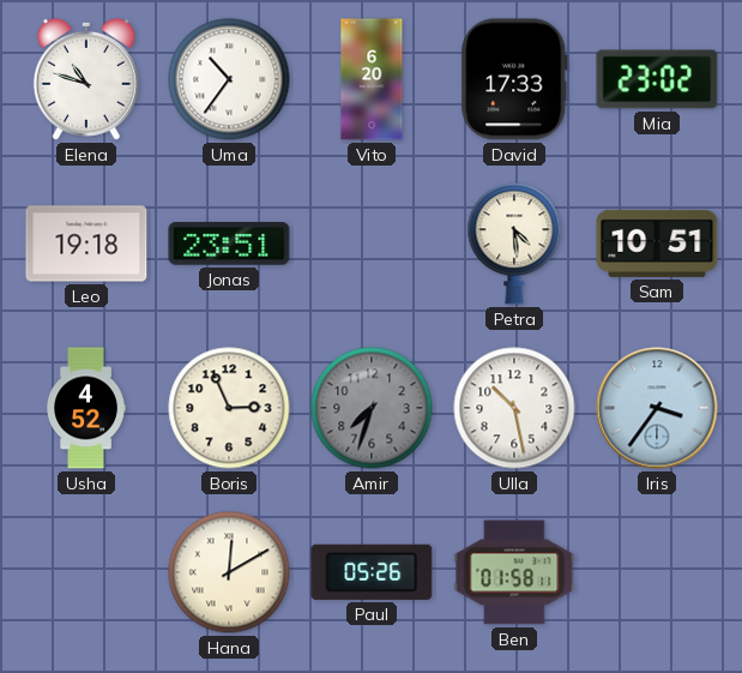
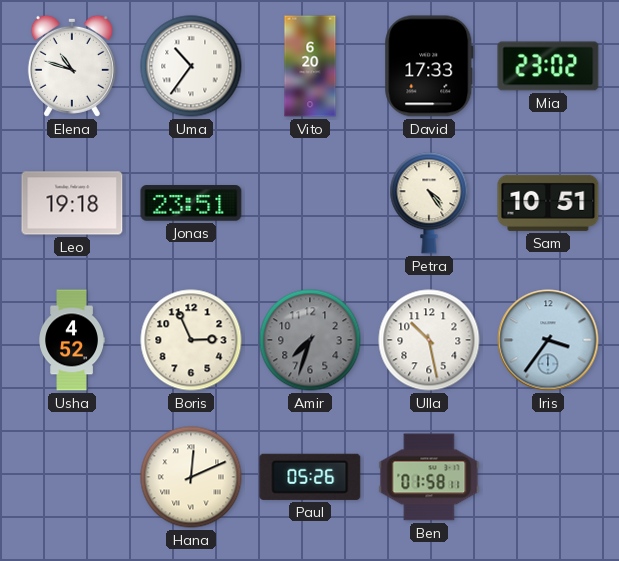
Petra: 4:29 -> 4:24
Hana: 12:10 -> 12:11
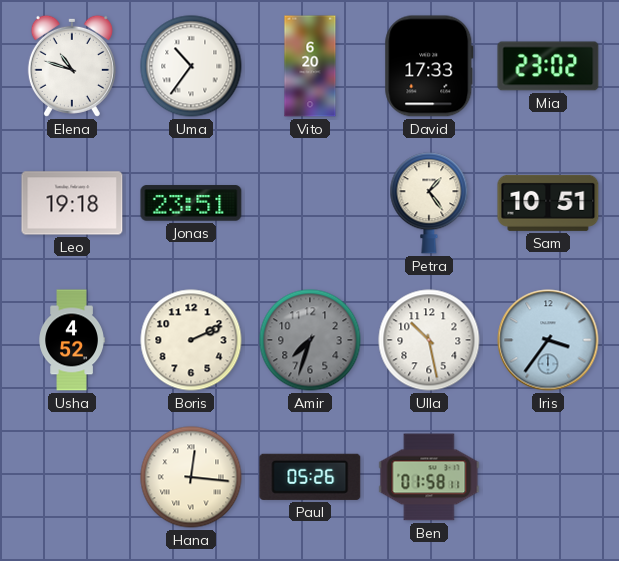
Petra: 4:24 -> 1:24
Boris: 2:56 -> 2:11
Hana: 12:11 -> 12:16
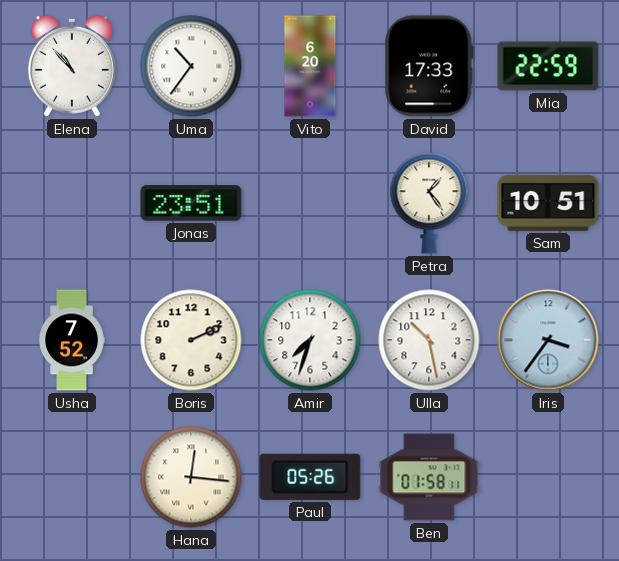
Elena: 10:48 -> 10:53
Mia: 23:02 -> 22:59
Leo: 19:18 -> none
Usha: 4:52 -> 7:52
Amir dial: grey -> white
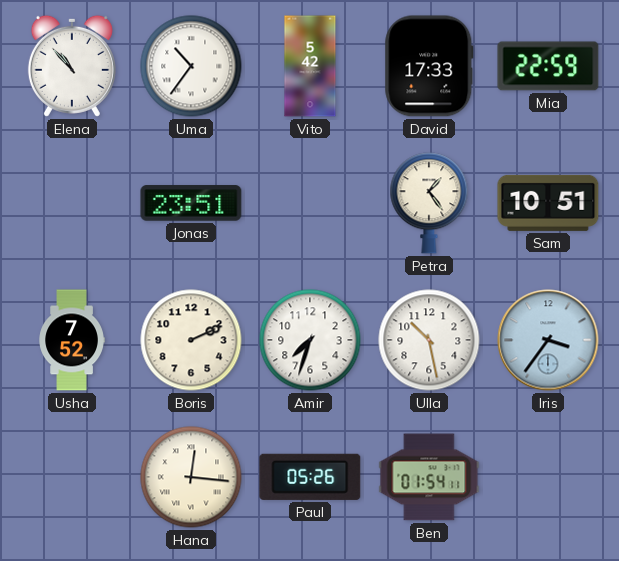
Vito: 6:20 -> 5:42
Ben: 01:58 -> 01:54
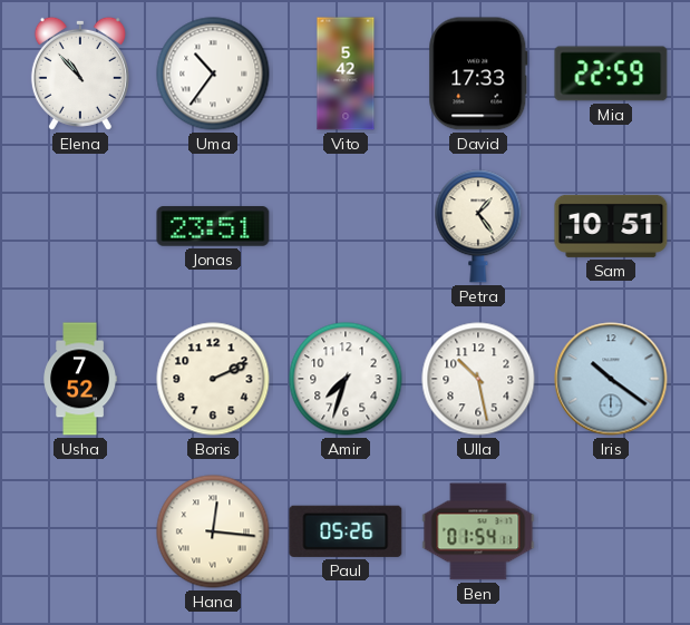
Iris: 3:36 -> 10:21
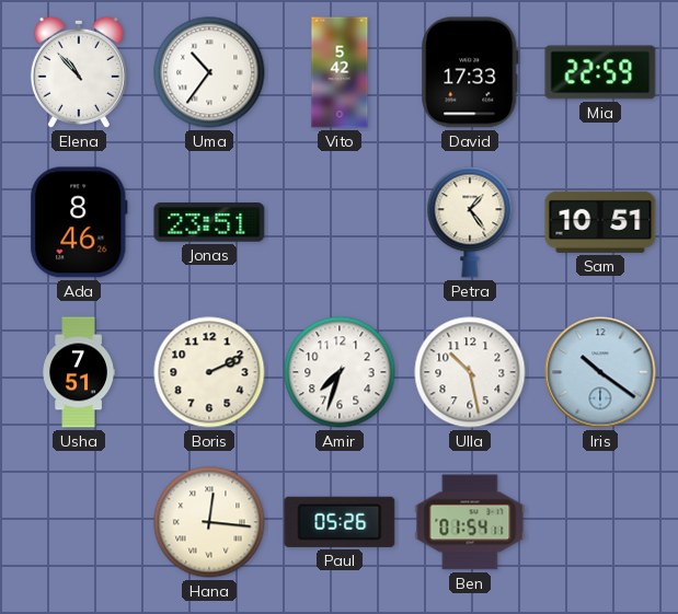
Ada: none -> 8:46
Usha: 7:52 -> 7:51
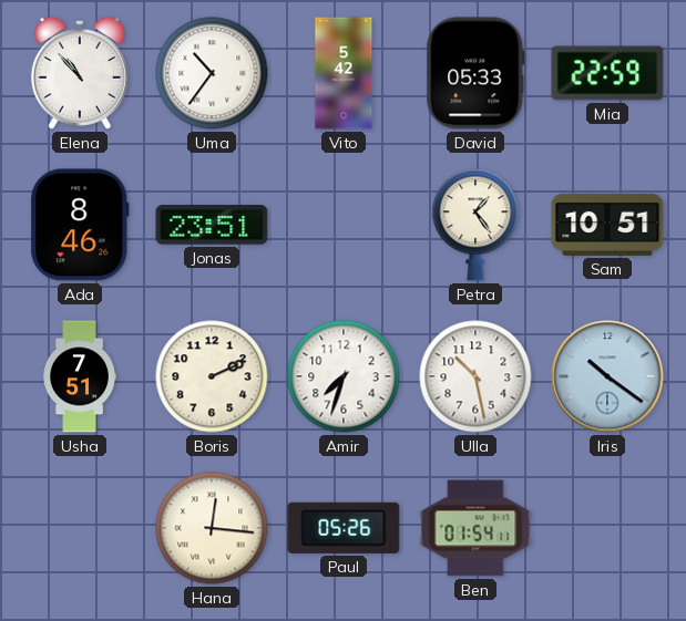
David: 17:33 -> 05:33
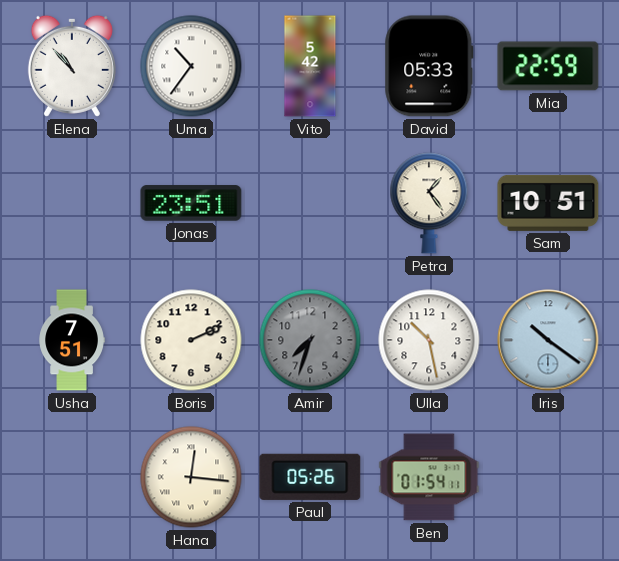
Ada: 8:46 -> none
Amir dial: white -> grey
